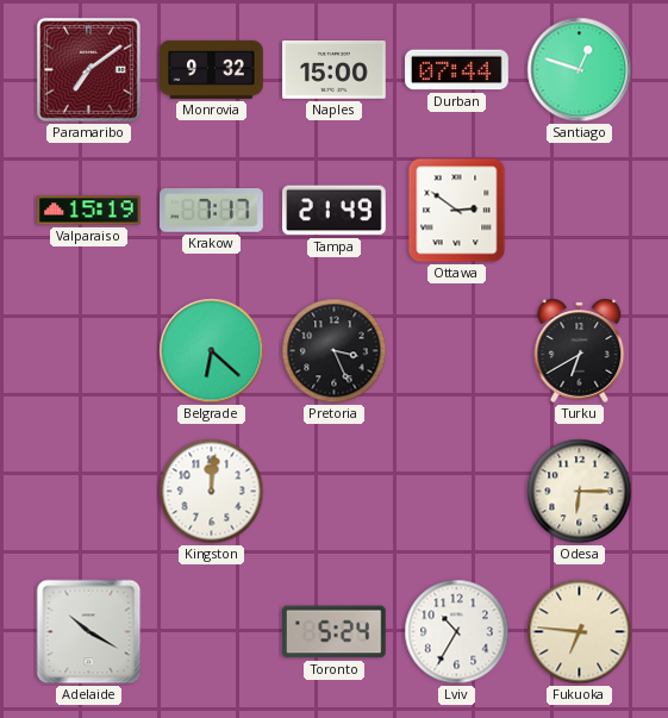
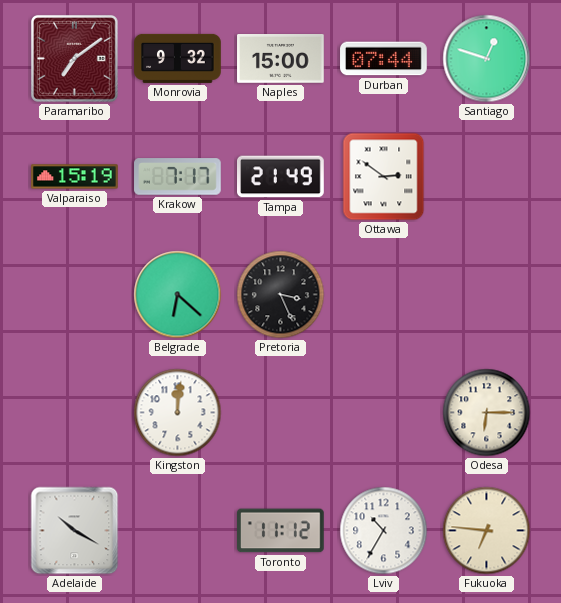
Turku: 6:40 -> none
Toronto: 5:24 -> 11:12
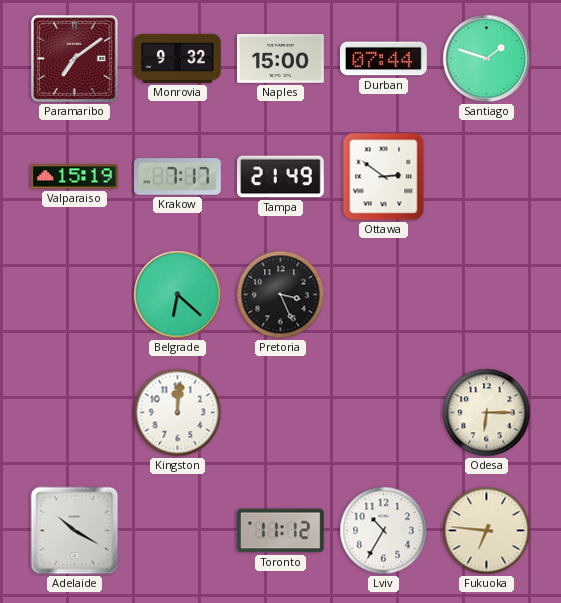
Santiago: 12:48 -> 1:48
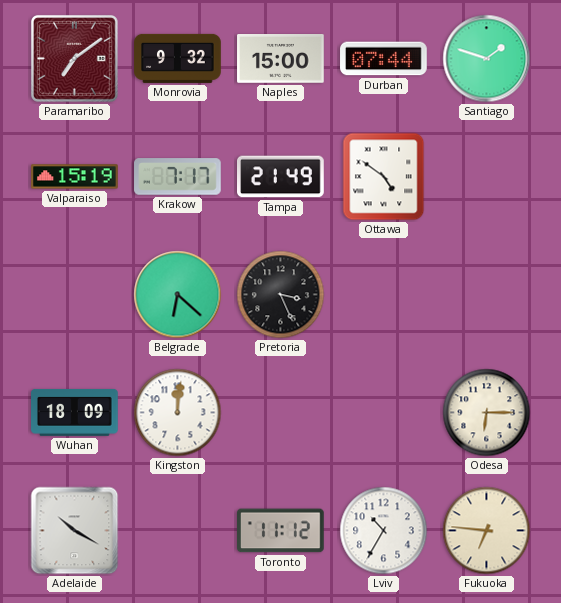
Ottawa: 2:51 -> 4:51
Wuhan: none -> 18:09
